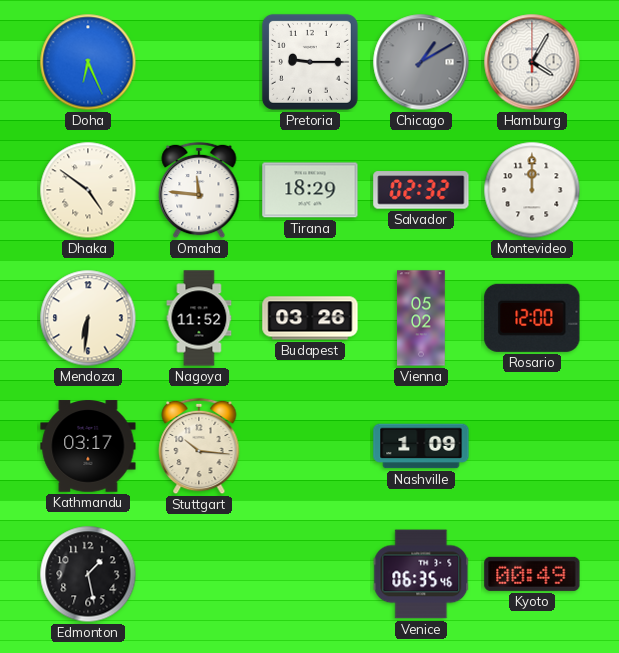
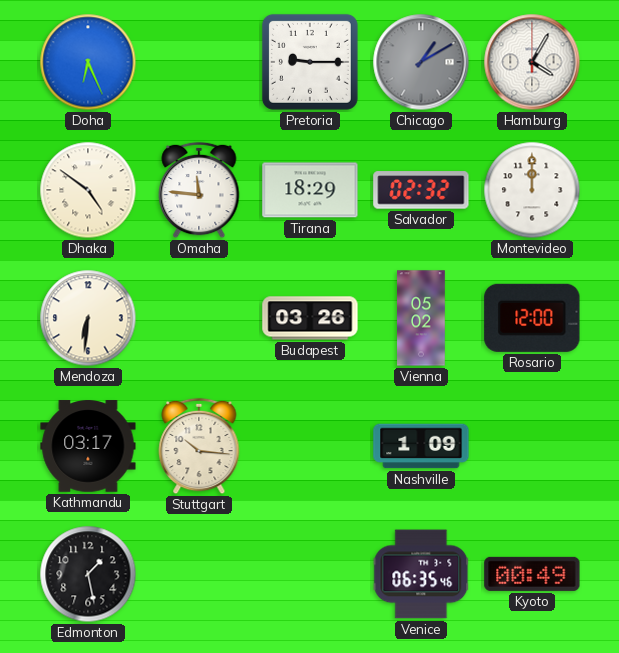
Nagoya: 11:52 -> none
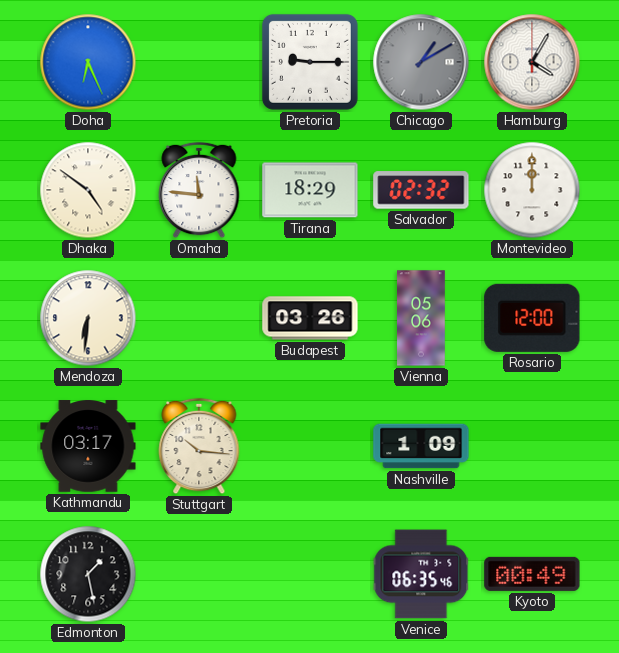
Vienna: 05:02 -> 05:06
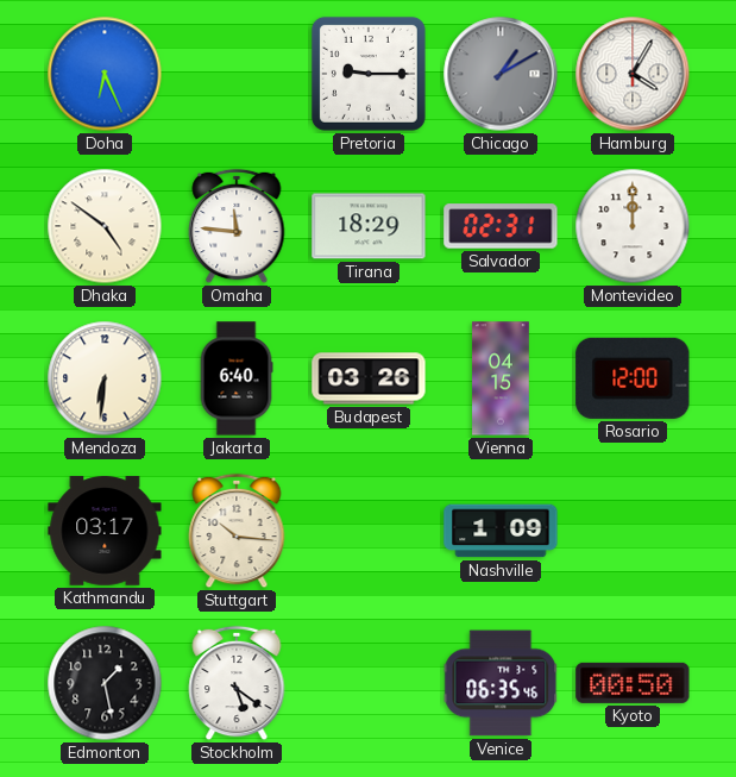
Salvador: 02:32 -> 02:31
Jakarta: none -> 6:40
Vienna: 05:06 -> 04:15
Stockholm: none -> 5:21
Kyoto: 00:49 -> 00:50
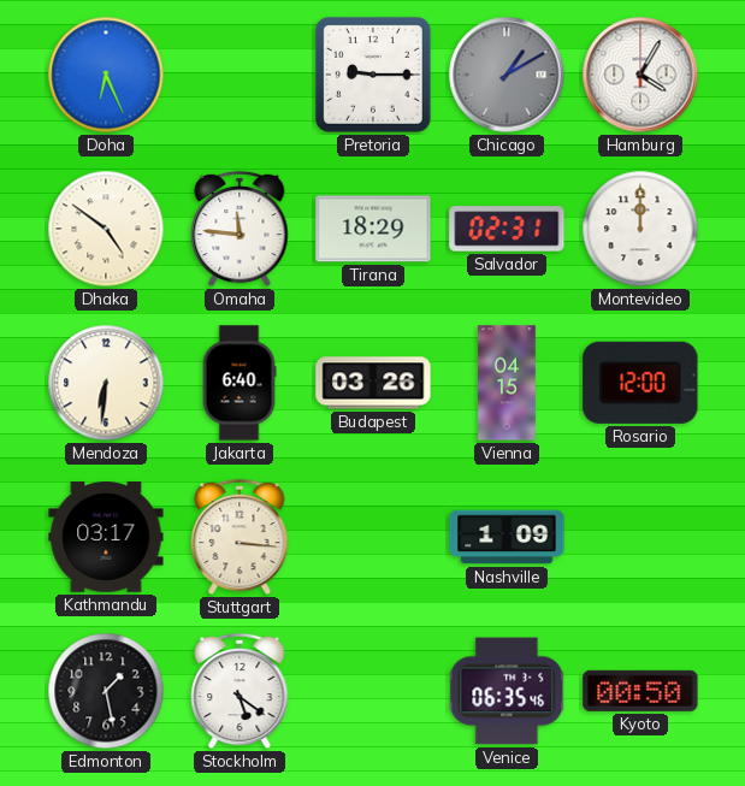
Stuttgart: 10:16 -> 3:16
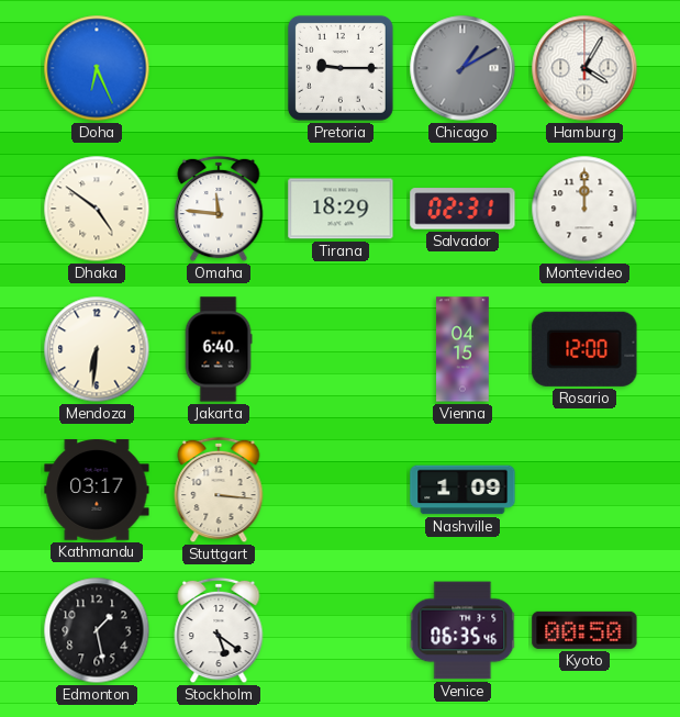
Budapest: 03:26 -> none
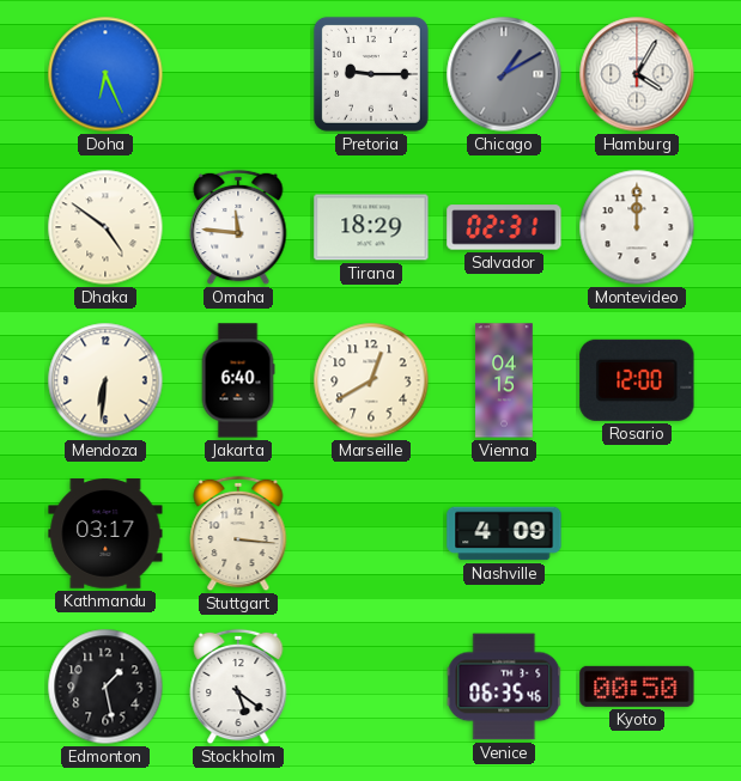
Marseille: none -> 12:40
Nashville: 1:09 -> 4:09
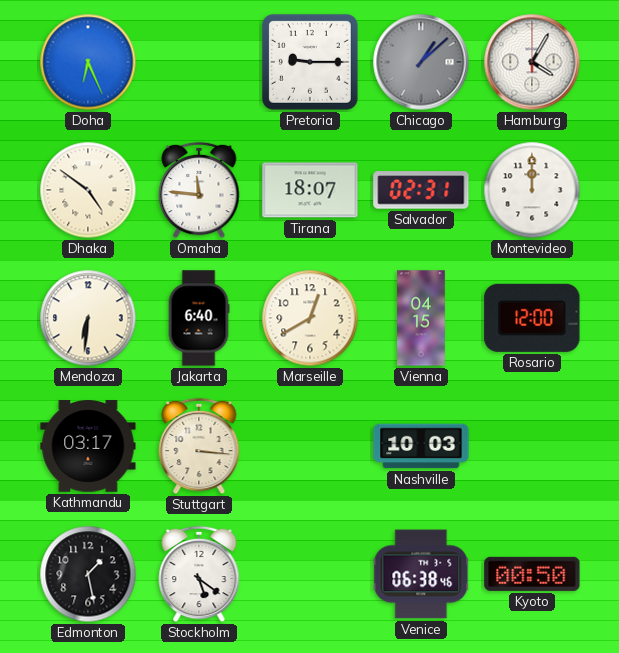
Chicago: 1:10 -> 1:08
Tirana: 18:29 -> 18:07
Nashville: 4:09 -> 10:03
Venice: 06:35 -> 06:38
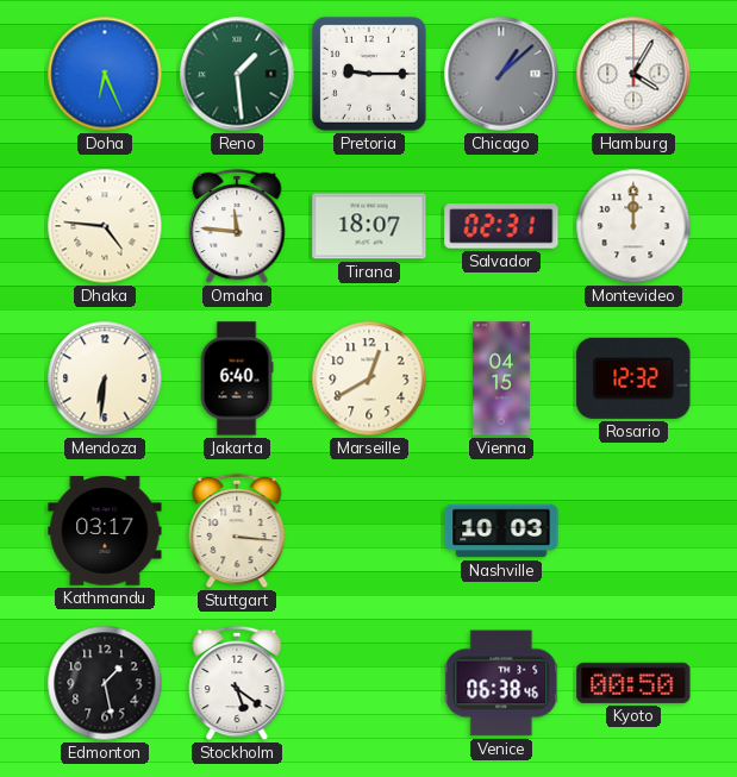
Reno: none -> 1:29
Dhaka: 4:51 -> 4:46
Rosario: 12:00 -> 12:32
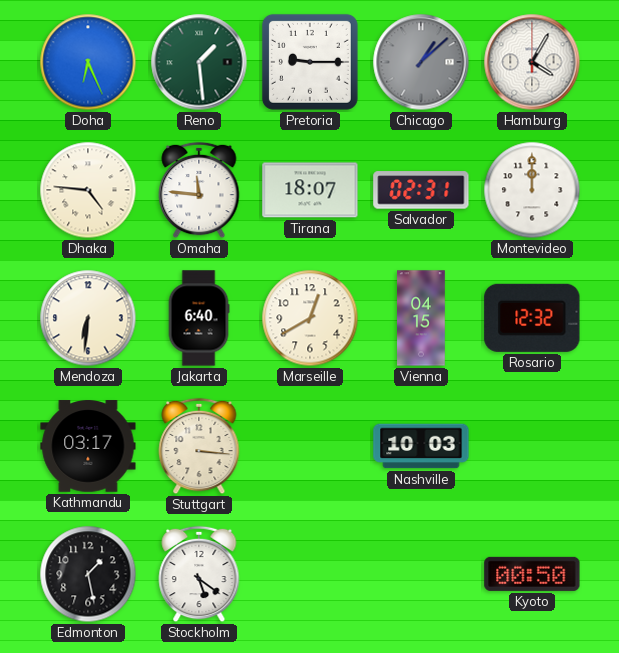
Venice: 06:38 -> none
